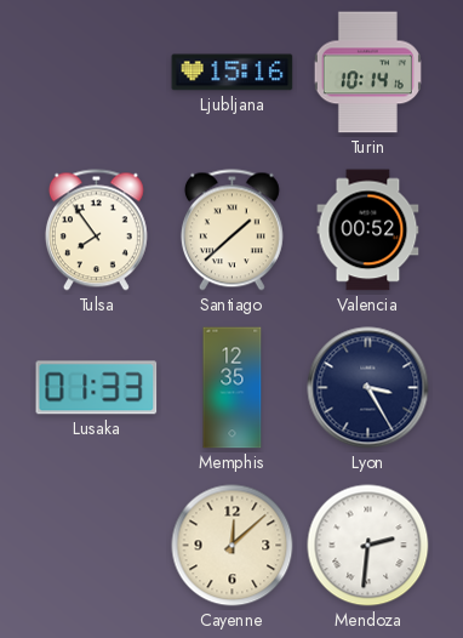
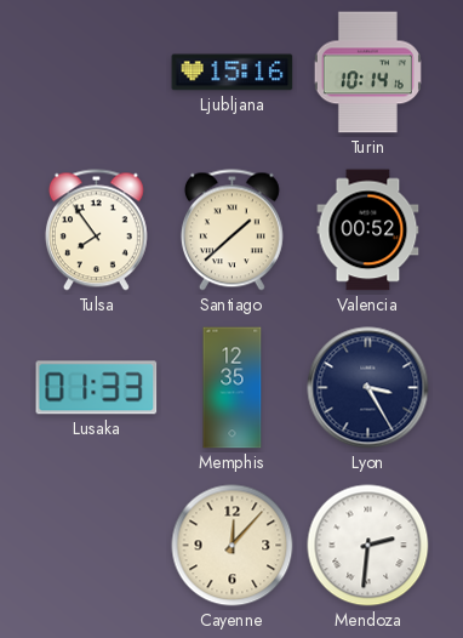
Cayenne: 12:08 -> 12:07
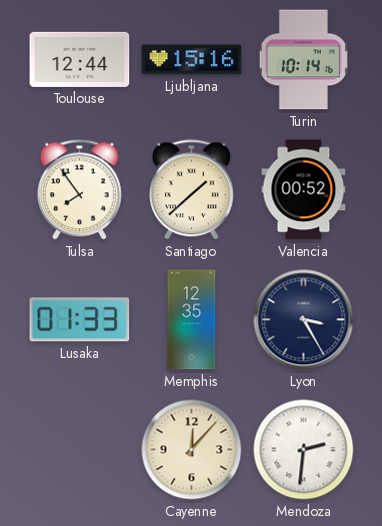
Toulouse: none -> 12:44
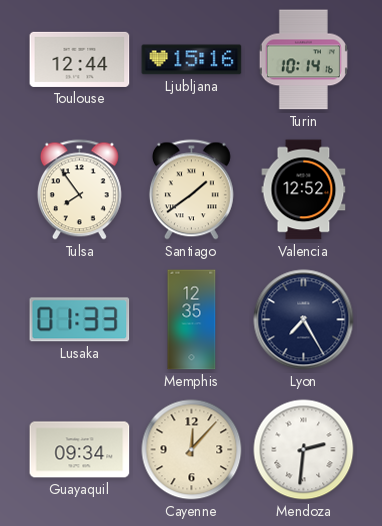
Santiago: 1:38 -> 1:39
Valencia: 00:52 -> 12:52
Lyon: 3:25 -> 7:25
Guayaquil: none -> 09:34
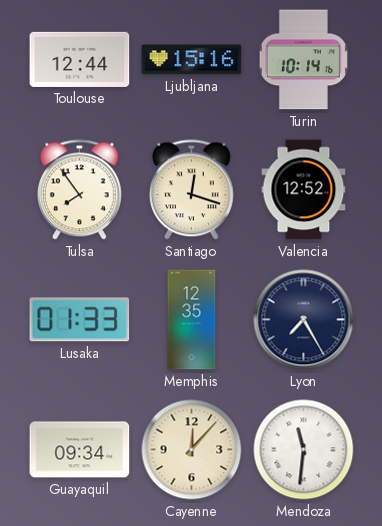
Santiago: 1:39 -> 12:18
Mendoza: 2:31 -> 11:31
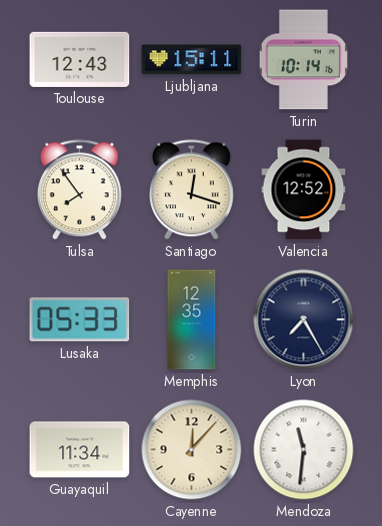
Toulouse: 12:44 -> 12:43
Ljubljana: 15:16 -> 15:11
Lusaka: 01:33 -> 05:33
Guayaquil: 09:34 -> 11:34
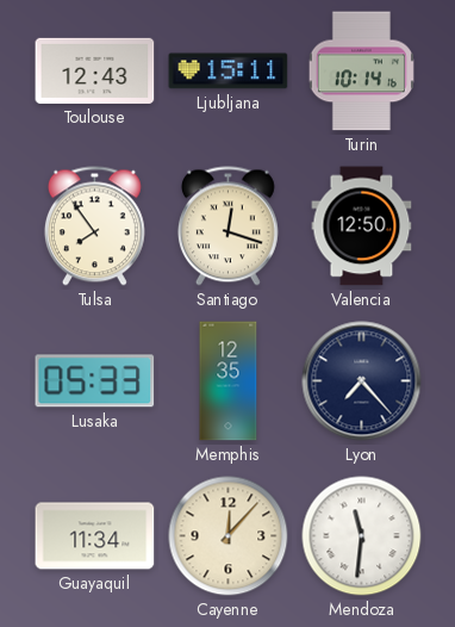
Valencia: 12:52 -> 12:50
Lyon: 7:25 -> 7:23
